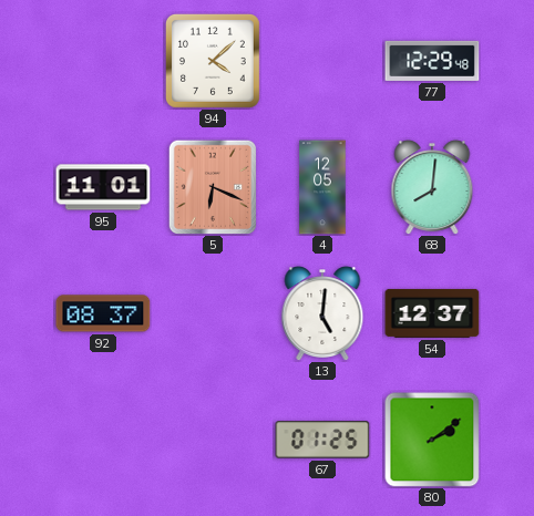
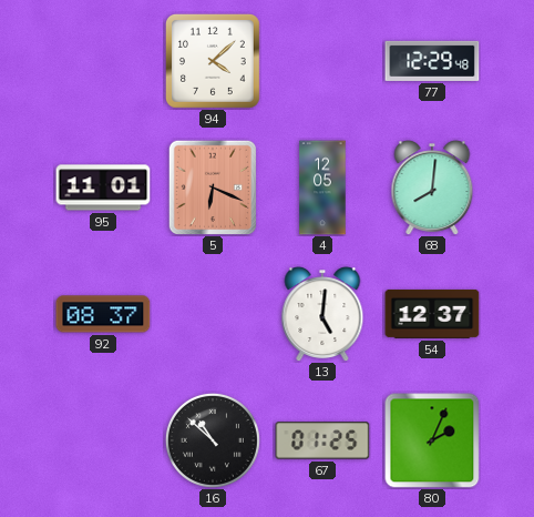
16: none -> 10:52
80: 2:09 -> 2:04
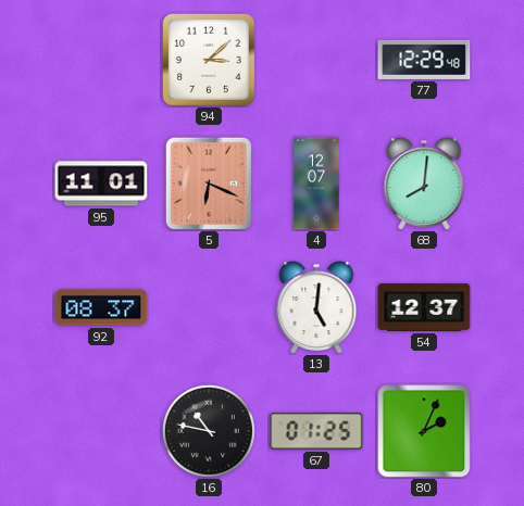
94: 4:08 -> 3:08
4: 12:05 -> 12:07
16: 10:52 -> 10:47
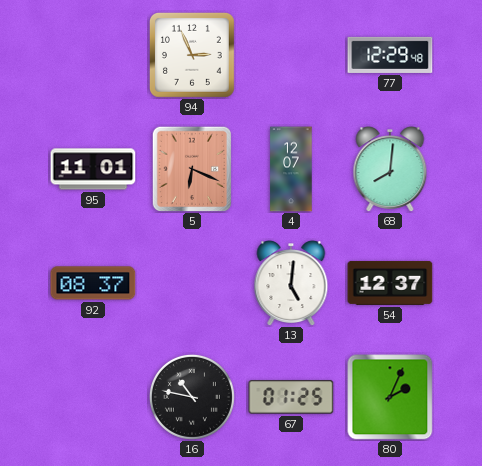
94: 3:08 -> 2:56
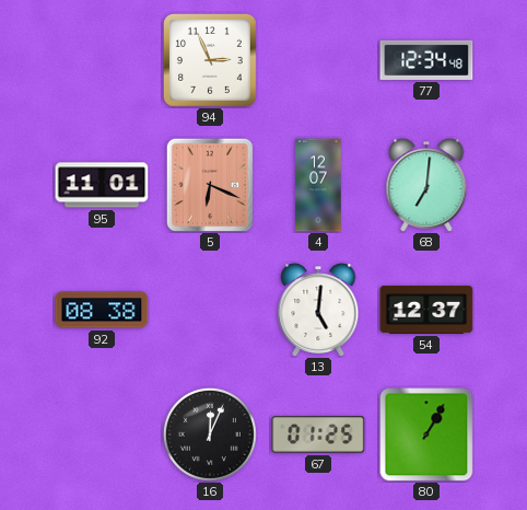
77: 12:29 -> 12:34
68: 8:01 -> 7:01
92: 08:37 -> 08:38
16: 10:47 -> 12:04
80: 2:04 -> 1:05
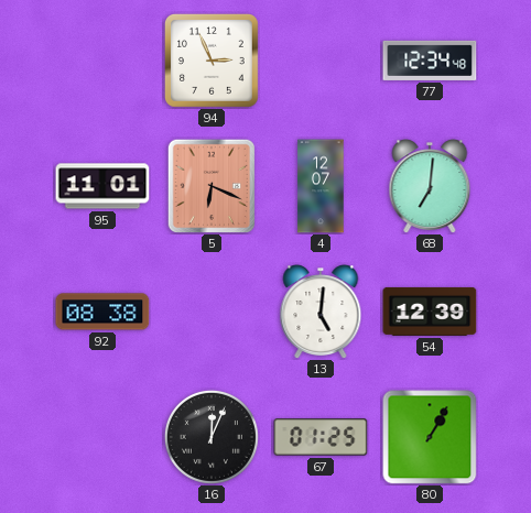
54: 12:37 -> 12:39
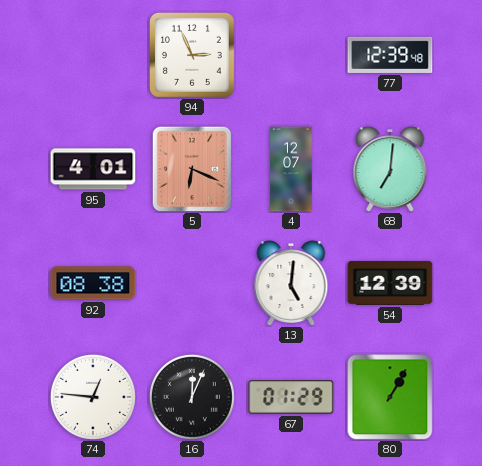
77: 12:34 -> 12:39
95: 11:01 -> 4:01
74: none -> 12:46
67: 01:25 -> 01:29
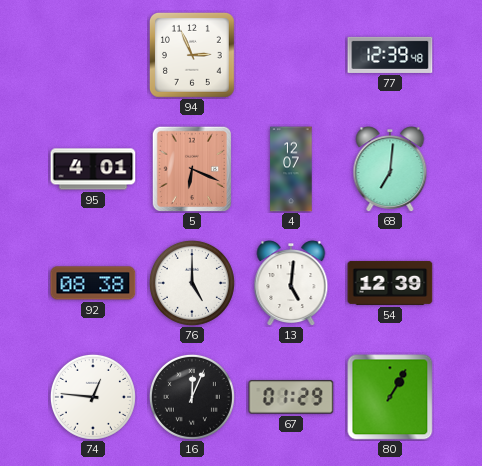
76: none -> 5:00
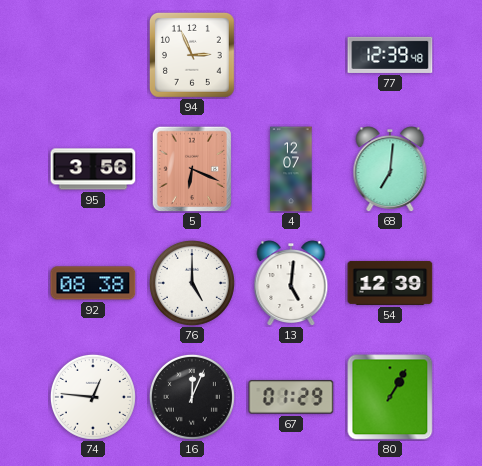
95: 4:01 -> 3:56
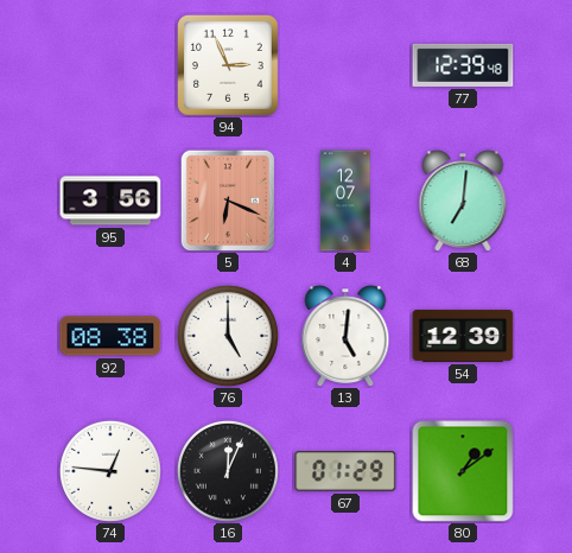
80: 1:05 -> 1:09
